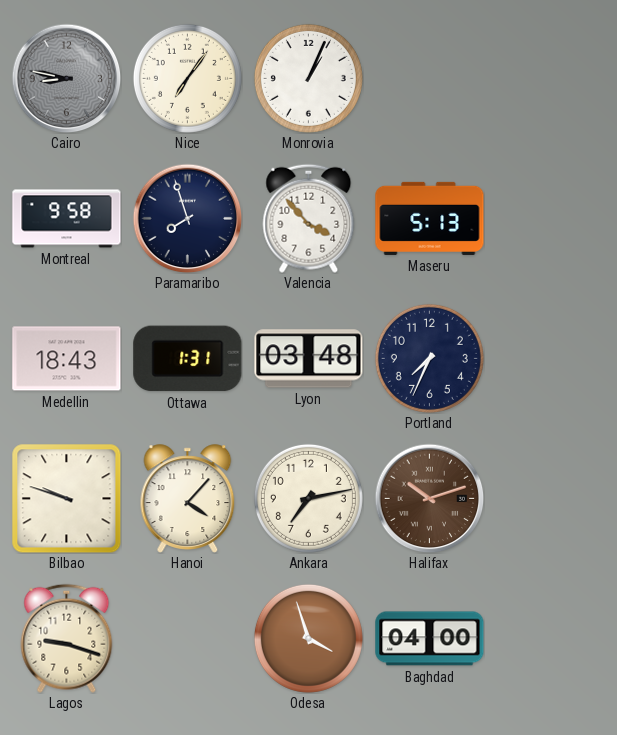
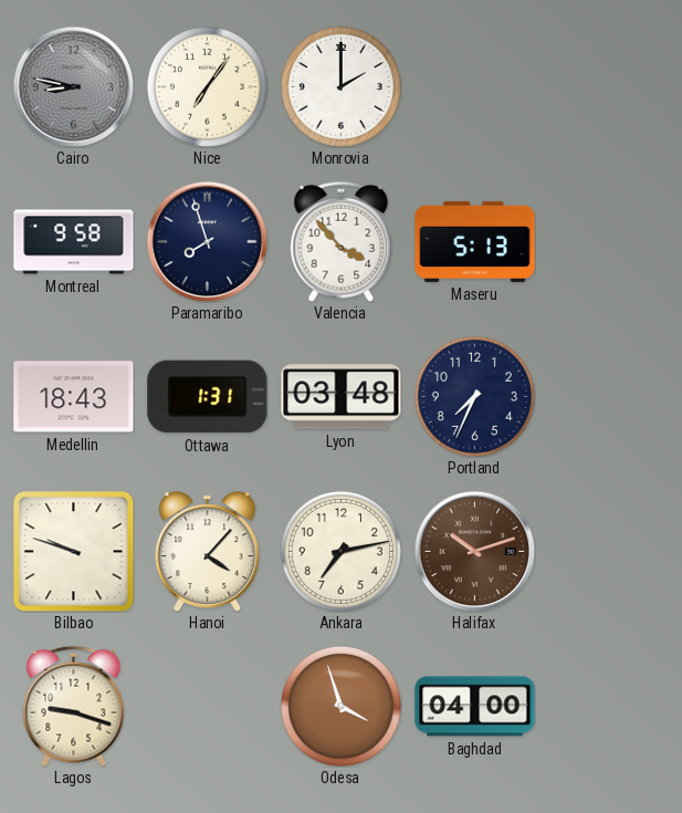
Monrovia: 1:04 -> 2:00
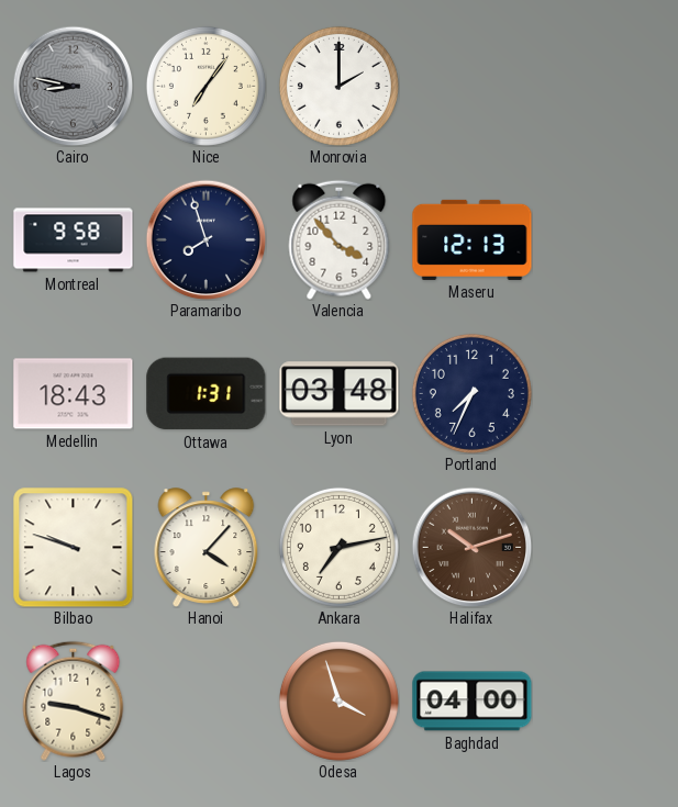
Maseru: 5:13 -> 12:13
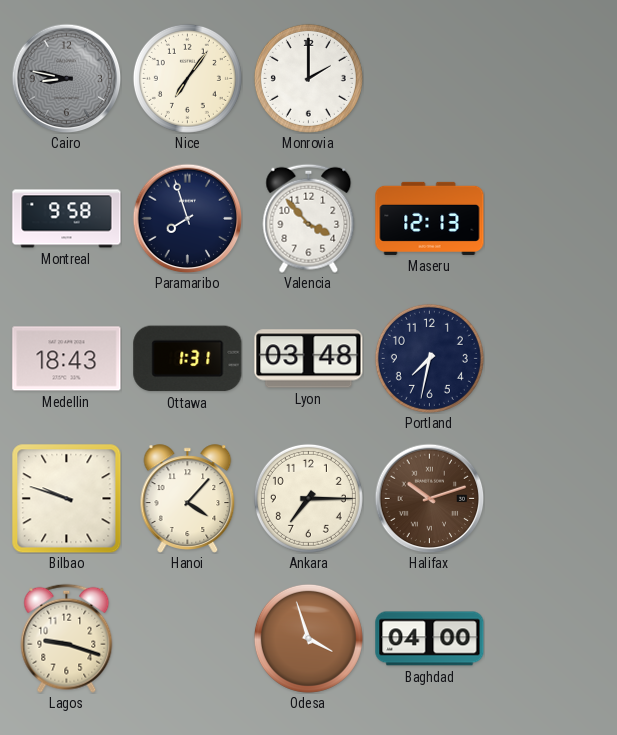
Portland: 7:34 -> 7:32
Ankara: 7:13 -> 7:15
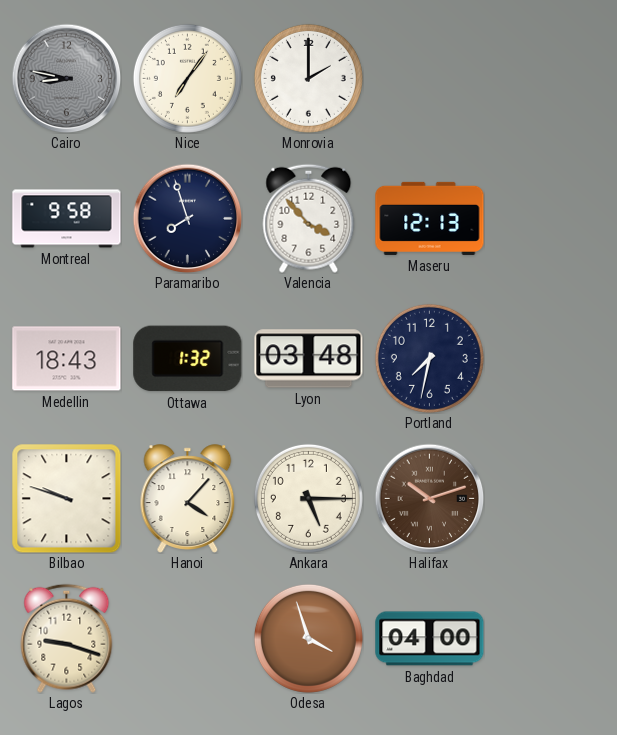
Ottawa: 1:31 -> 1:32
Ankara: 7:15 -> 5:15
